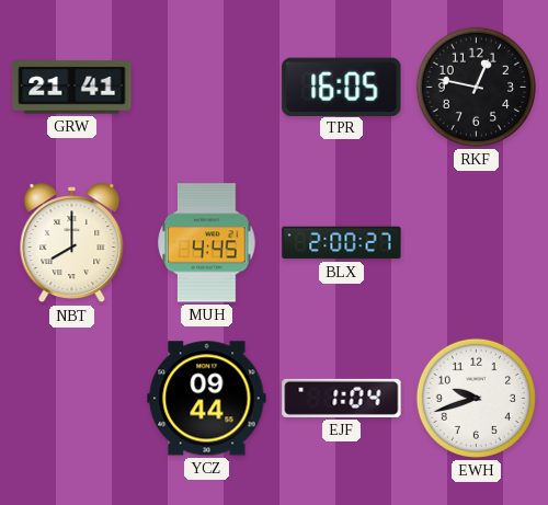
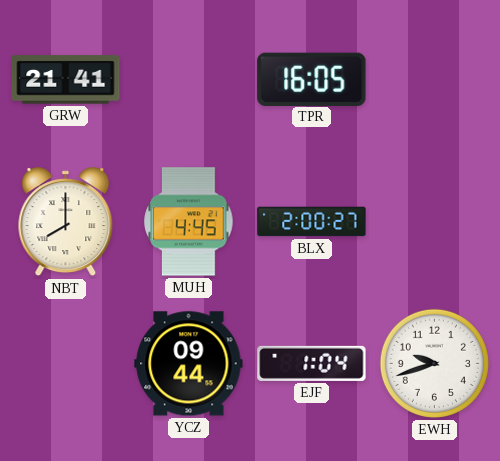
RKF: 12:47 -> none
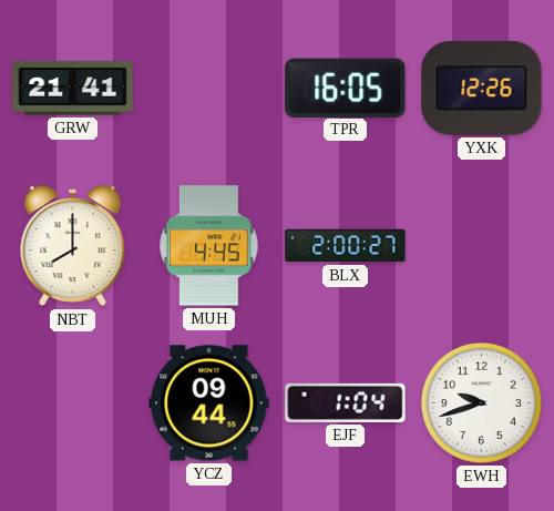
YXK: none -> 12:26
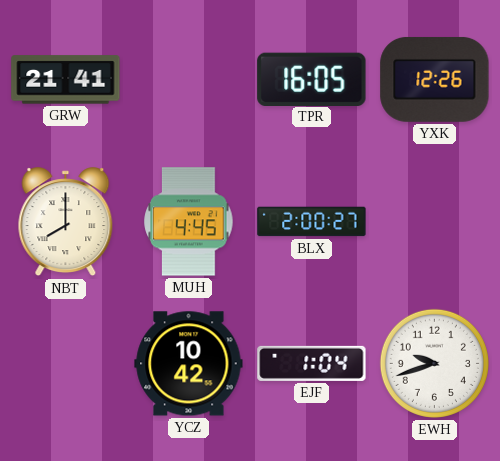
YCZ: 09:44 -> 10:42
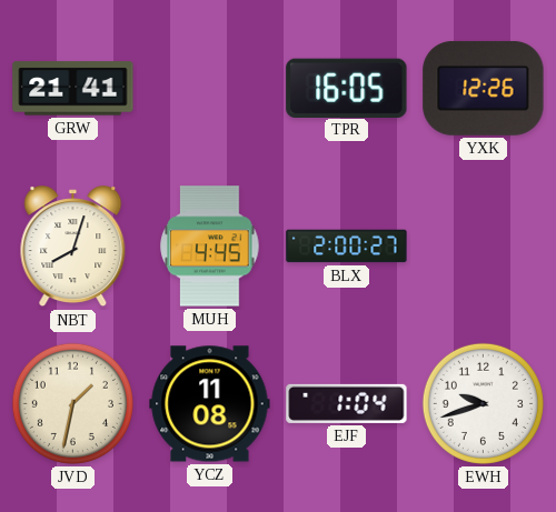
NBT: 8:00 -> 8:03
JVD: none -> 1:32
YCZ: 10:42 -> 11:08
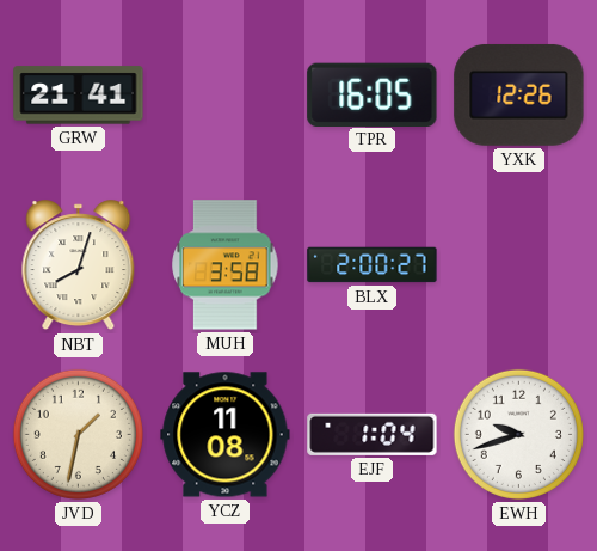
MUH: 4:45 -> 3:58
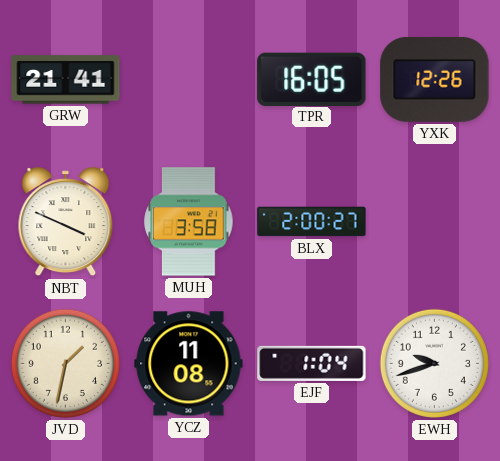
NBT: 8:03 -> 3:49
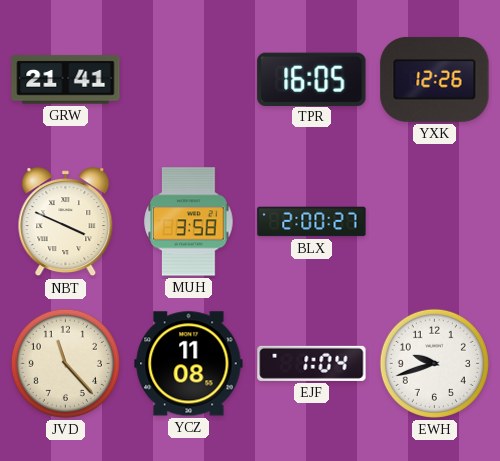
JVD: 1:32 -> 11:23
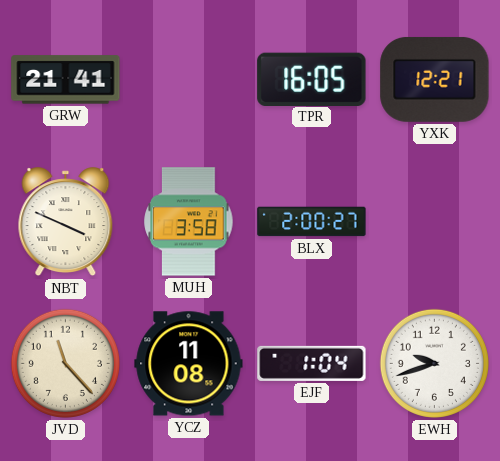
YXK: 12:26 -> 12:21
